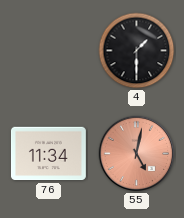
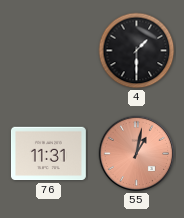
76: 11:34 -> 11:31
55: 5:02 -> 1:02
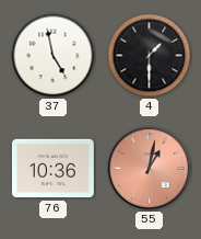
37: none -> 4:58
76: 11:31 -> 10:36
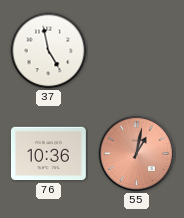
4: 1:30 -> none
